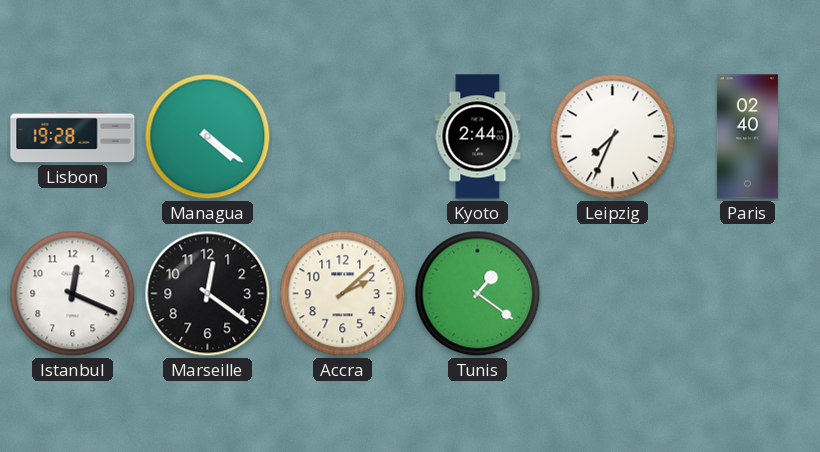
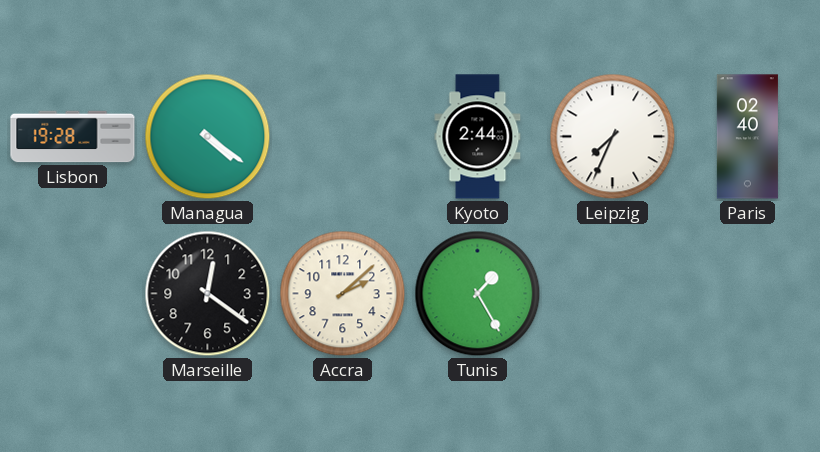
Istanbul: 12:19 -> none
Tunis: 1:21 -> 1:25
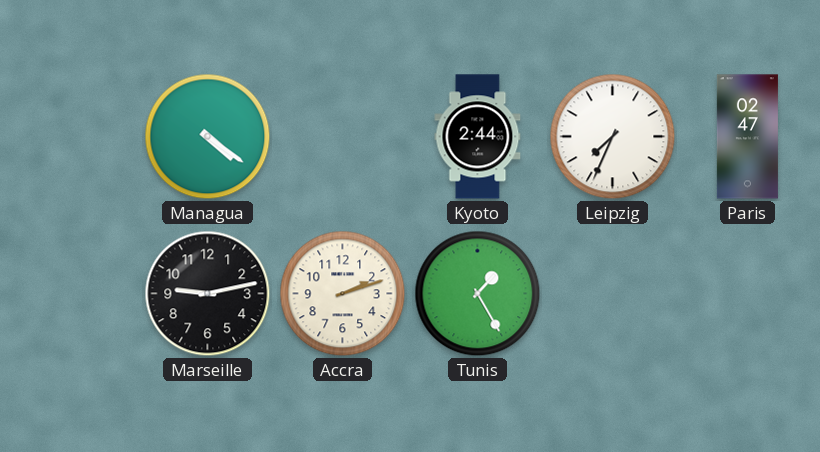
Lisbon: 19:28 -> none
Paris: 02:40 -> 02:47
Marseille: 12:21 -> 9:13
Accra: 2:08 -> 2:12
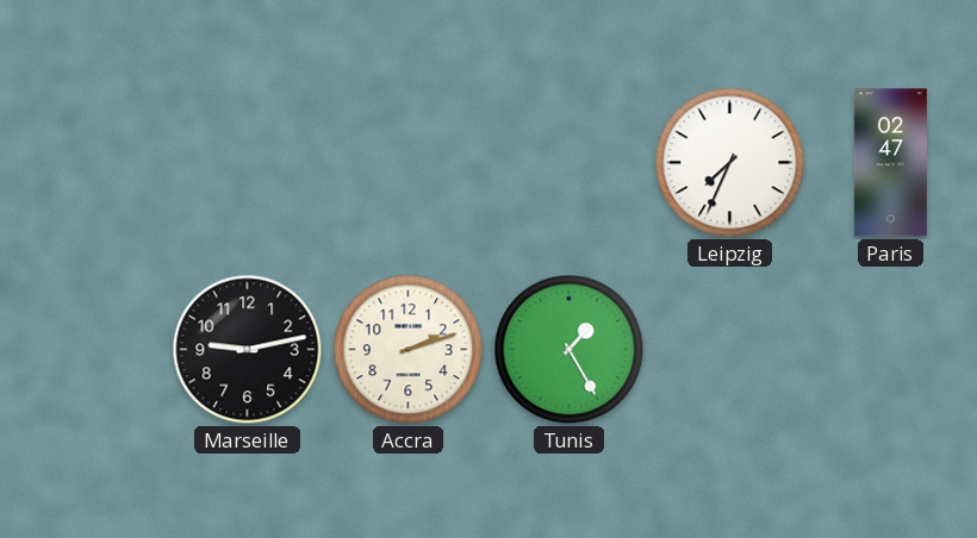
Managua: 4:21 -> none
Kyoto: 2:44 -> none
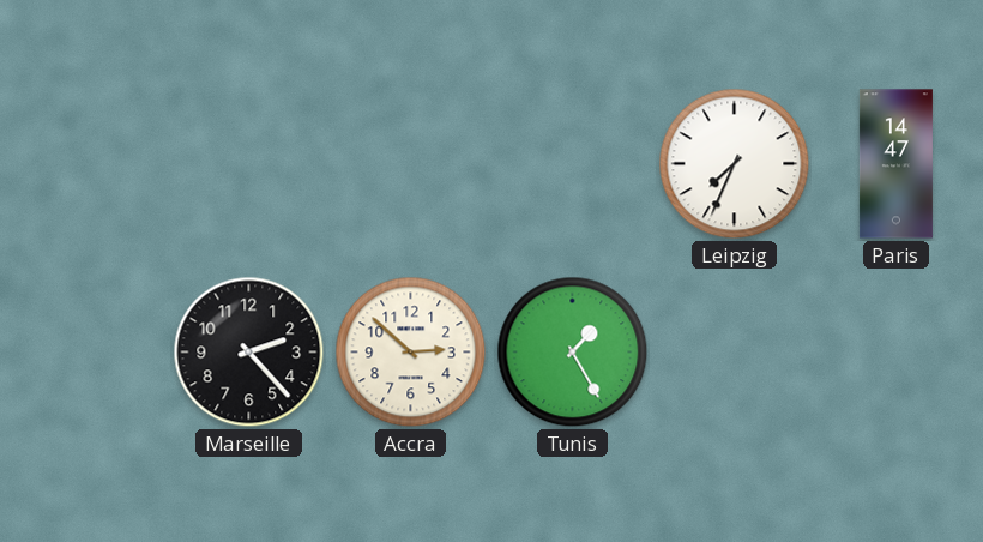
Paris: 02:47 -> 14:47
Marseille: 9:13 -> 2:23
Accra: 2:12 -> 2:52
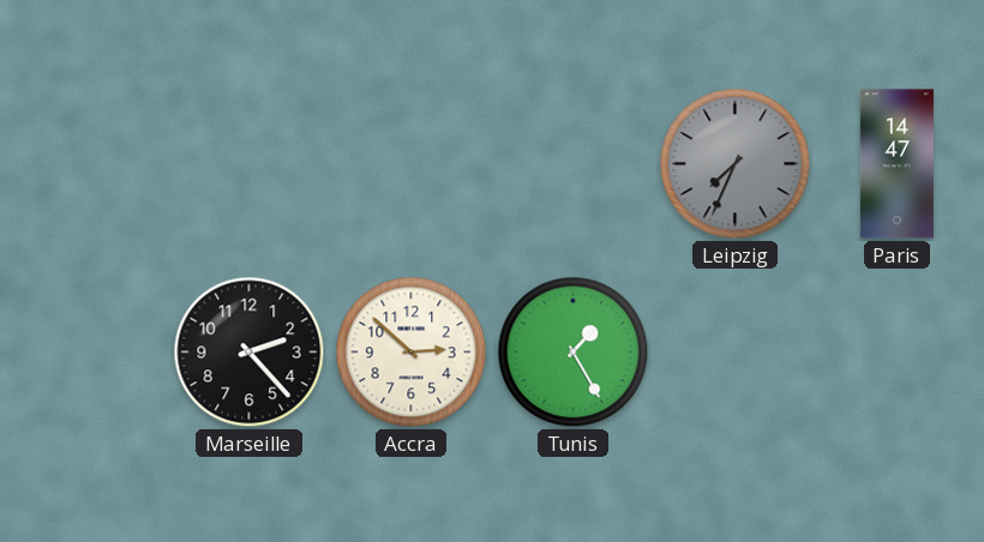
Leipzig dial: white -> grey
